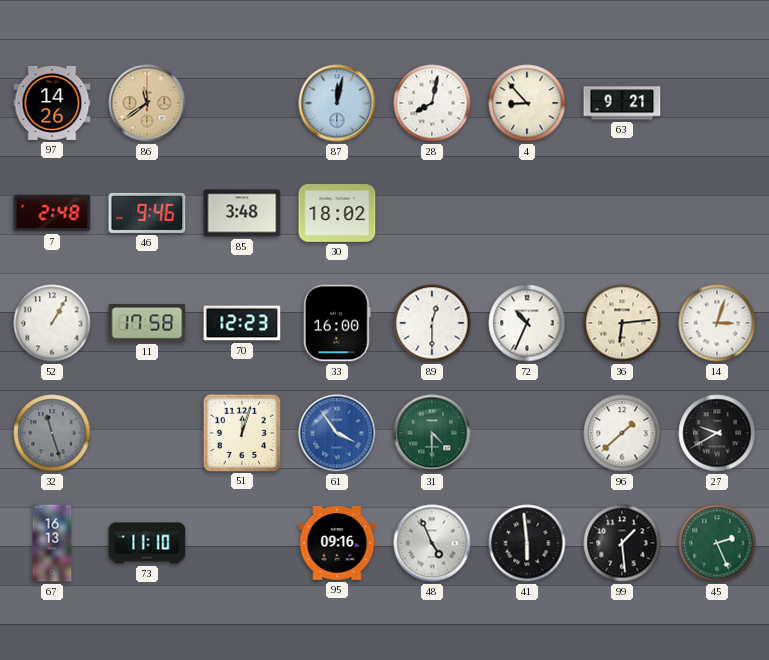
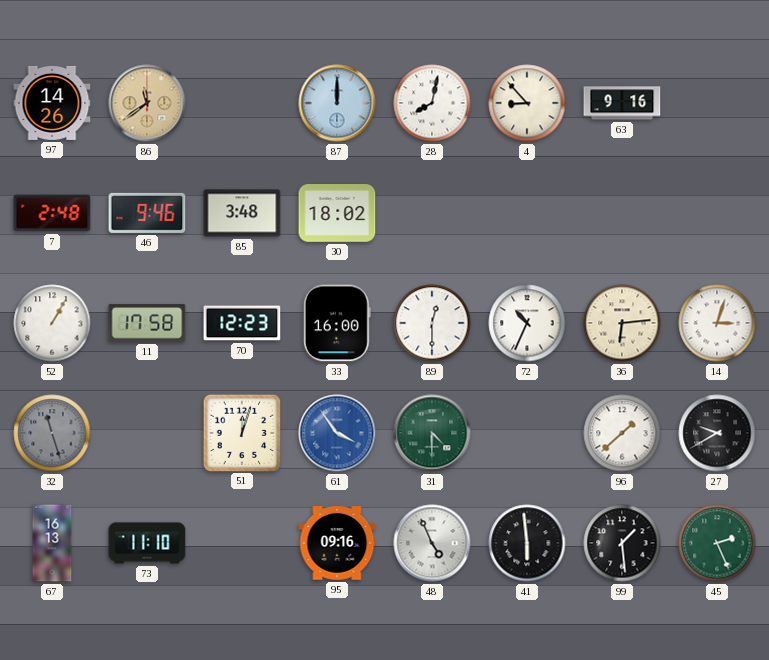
87: 12:02 -> 12:00
63: 9:21 -> 9:16
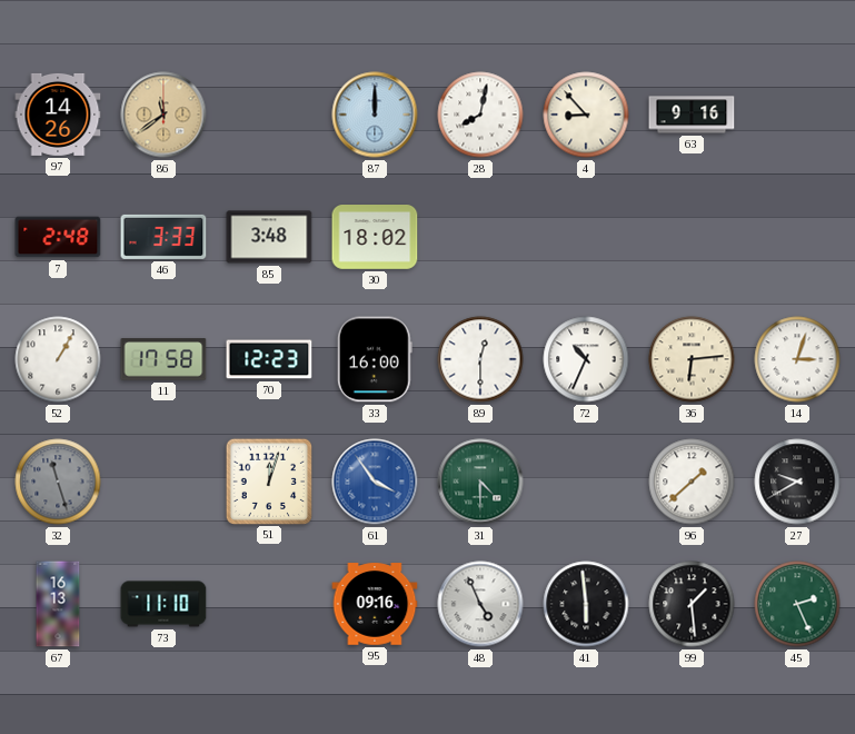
46: 9:46 -> 3:33
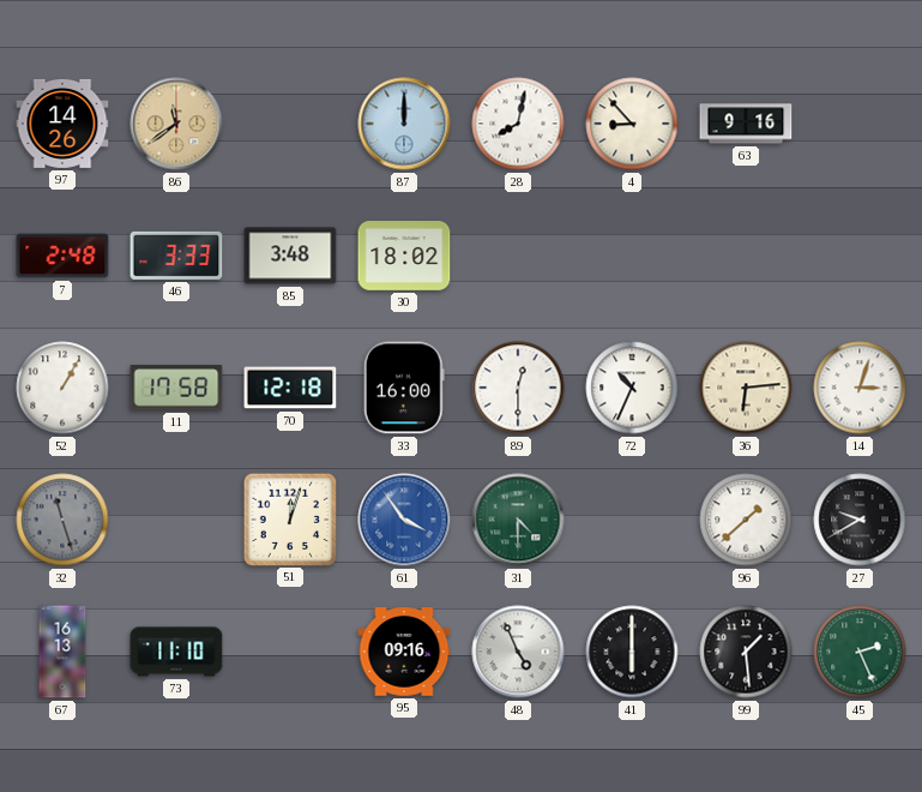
70: 12:23 -> 12:18
41: 5:59 -> 6:00
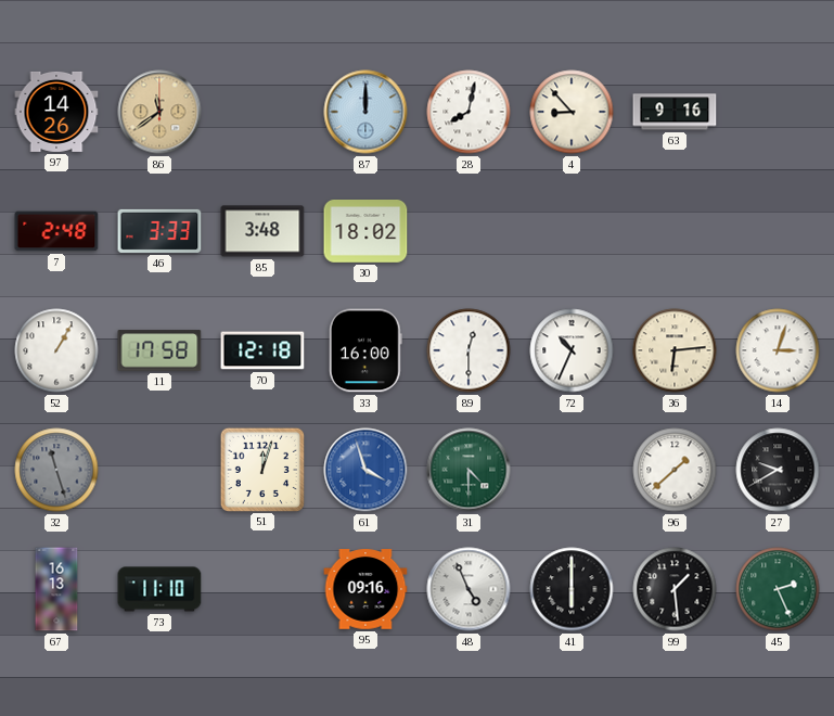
61: 3:54 -> 3:57
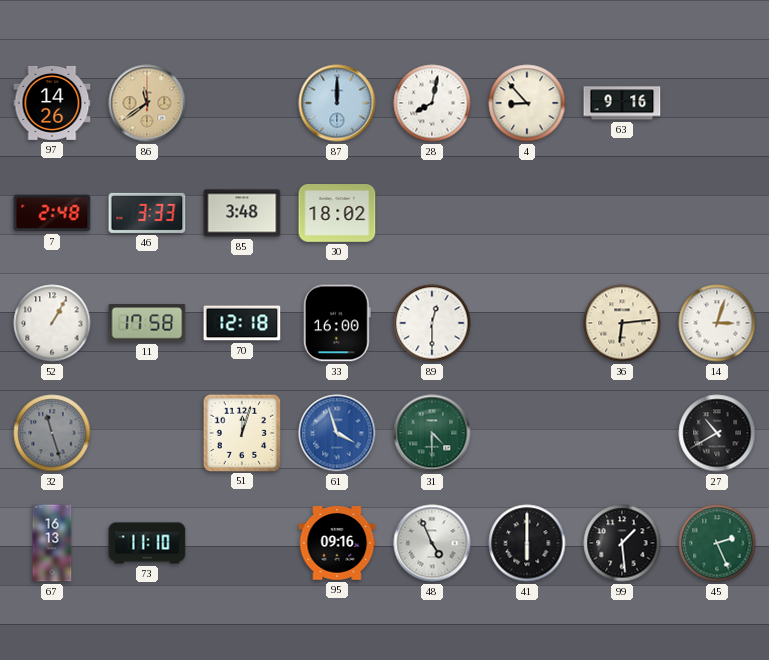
72: 10:34 -> none
96: 1:38 -> none
27: 9:40 -> 10:40
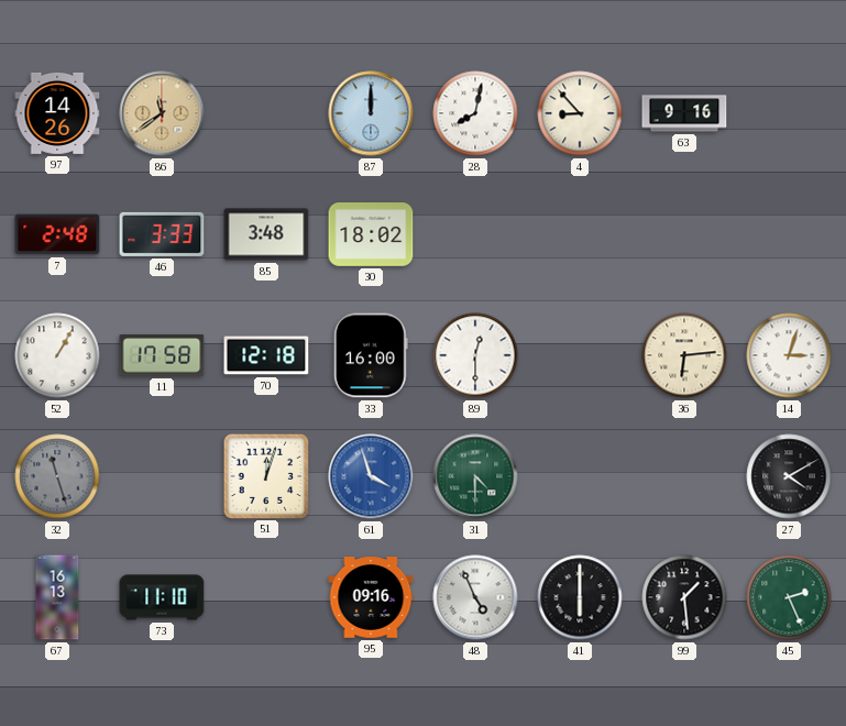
27: 10:40 -> 4:10
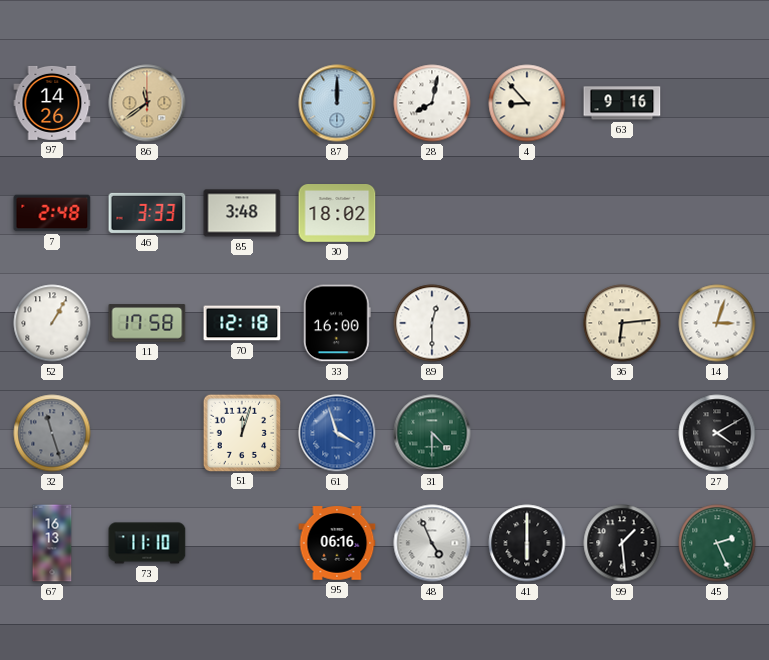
95: 09:16 -> 06:16
